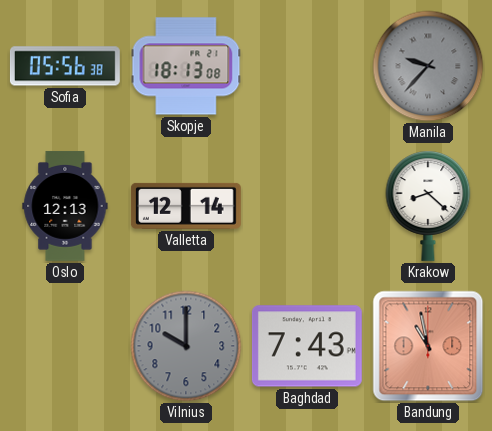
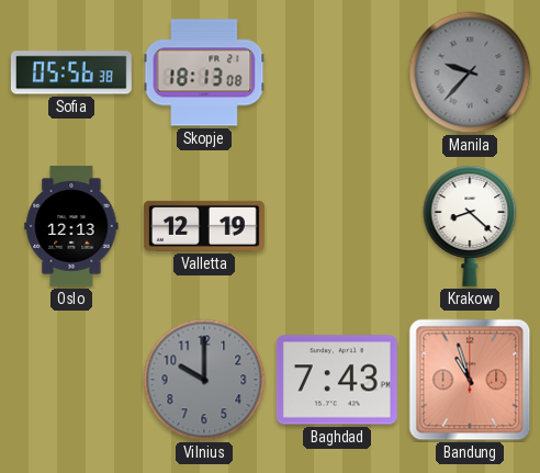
Valletta: 12:14 -> 12:19
Bandung: 10:58 -> 10:57
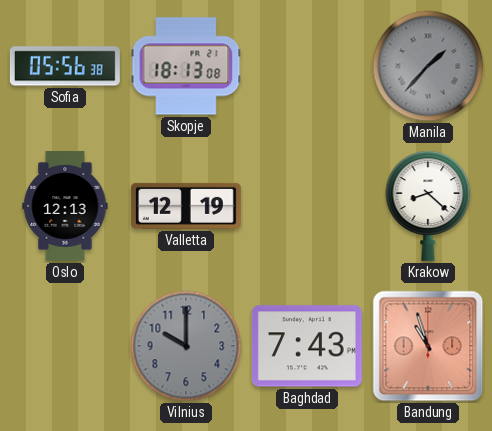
Manila: 9:37 -> 1:37
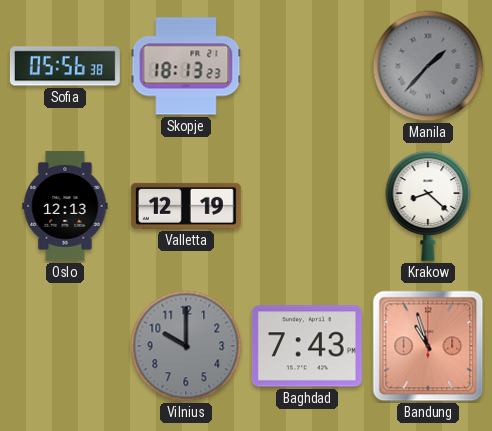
Skopje: 18:13:08 -> 18:13:23
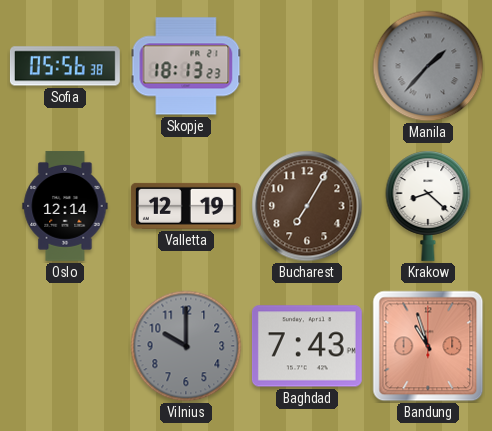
Oslo: 12:13 -> 12:14
Bucharest: none -> 7:05
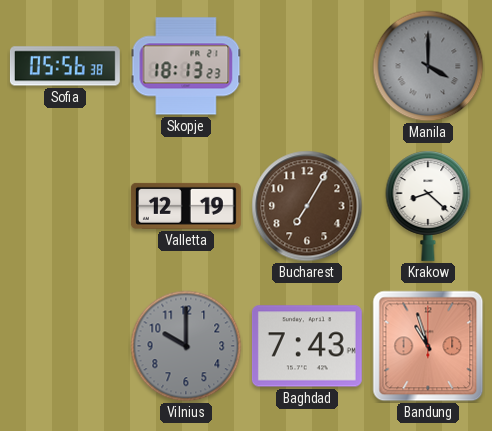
Manila: 1:37 -> 4:00
Oslo: 12:14 -> none
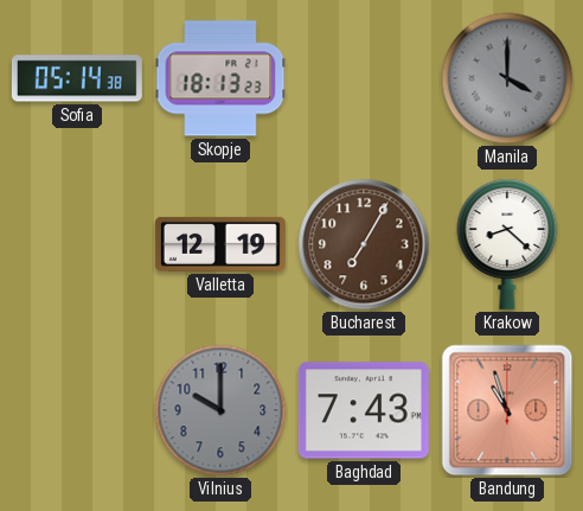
Sofia: 05:56 -> 05:14
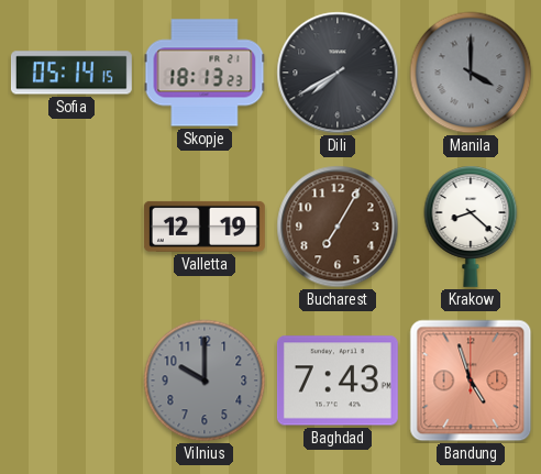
Sofia: 05:14:38 -> 05:14:15
Dili: none -> 7:40
Bandung: 10:57 -> 4:57
